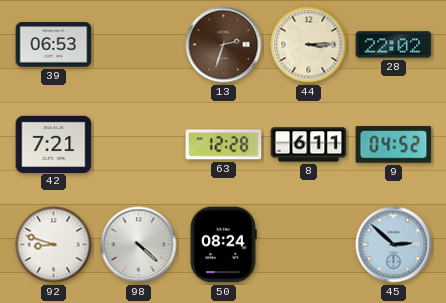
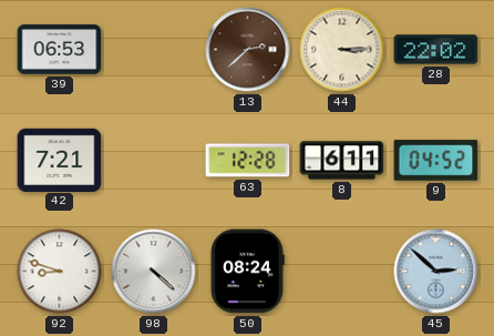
13: 2:33 -> 2:38
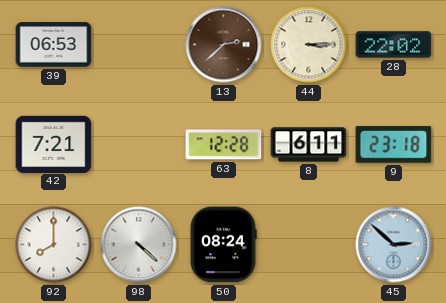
9: 04:52 -> 23:18
92: 8:48 -> 8:00
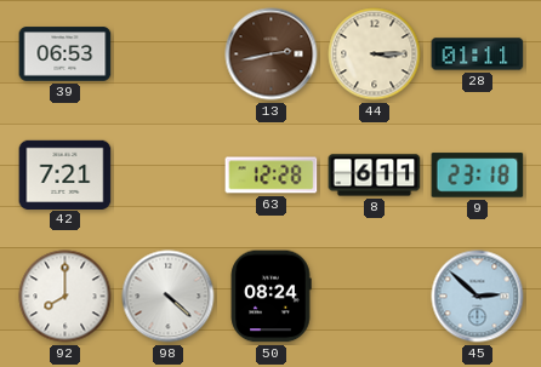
13: 2:38 -> 2:43
28: 22:02 -> 01:11
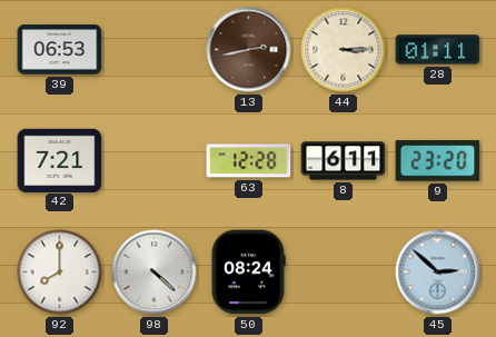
9: 23:18 -> 23:20
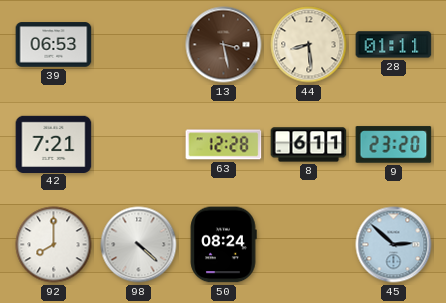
13: 2:43 -> 3:28
44: 3:15 -> 8:29
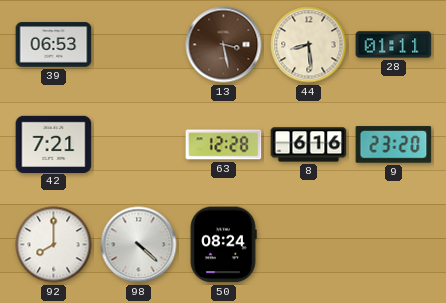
8: 6:11 -> 6:16
45: 2:52 -> none
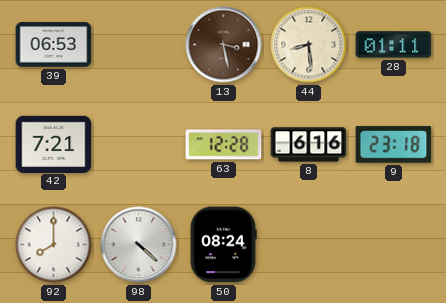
9: 23:20 -> 23:18
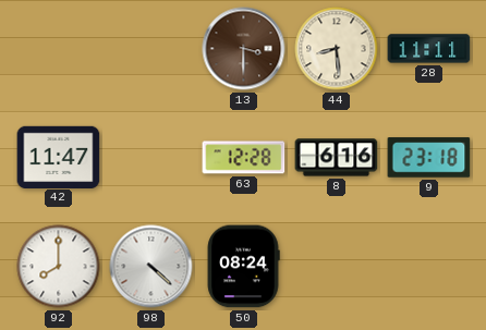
39: 06:53 -> none
13: 3:28 -> 3:30
28: 01:11 -> 11:11
42: 7:21 -> 11:47
